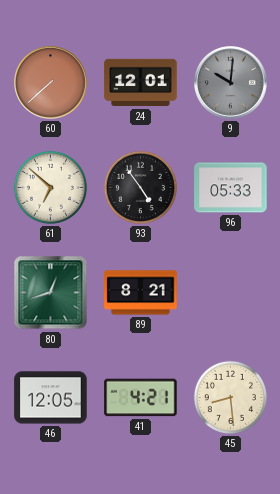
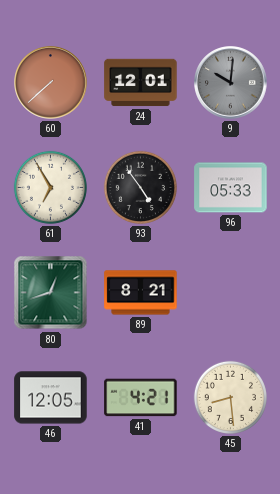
61: 6:52 -> 6:55
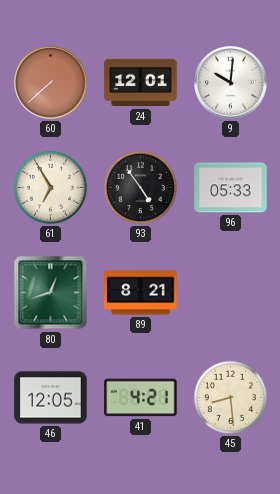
9 dial: grey -> white
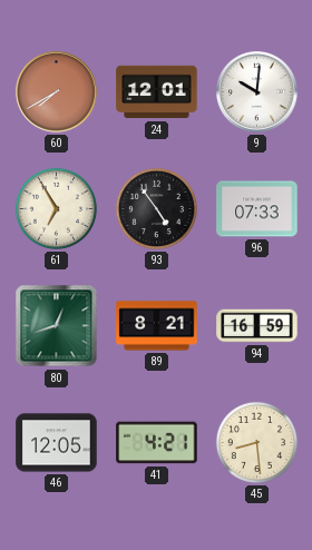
60: 7:38 -> 7:40
96: 05:33 -> 07:33
94: none -> 16:59
